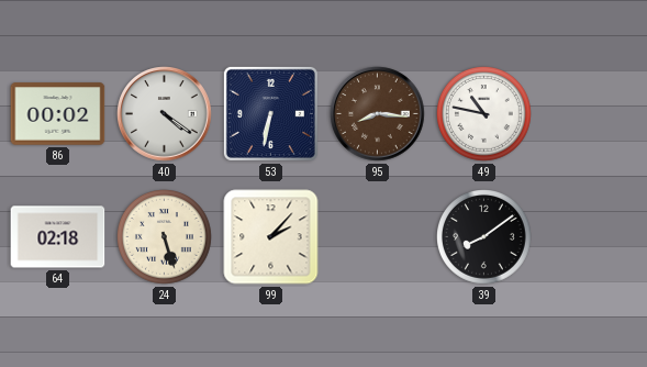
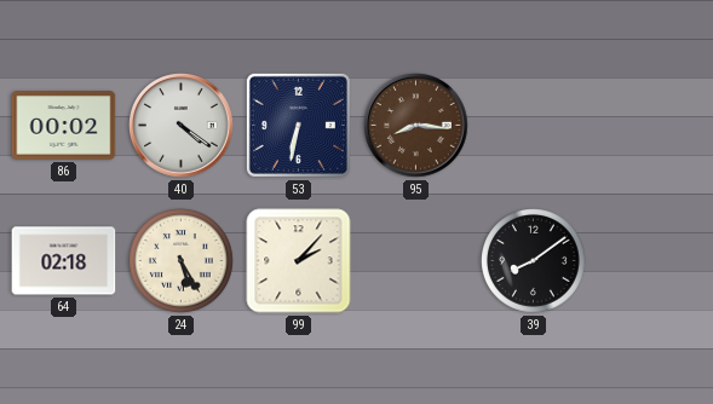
49: 10:47 -> none
24: 5:27 -> 5:25
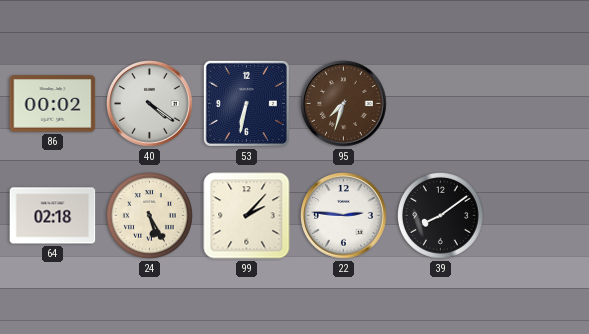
95: 8:16 -> 7:33
22: none -> 2:46
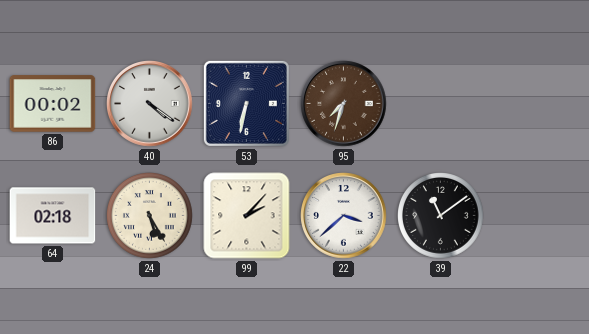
22: 2:46 -> 3:38
39: 8:09 -> 11:09
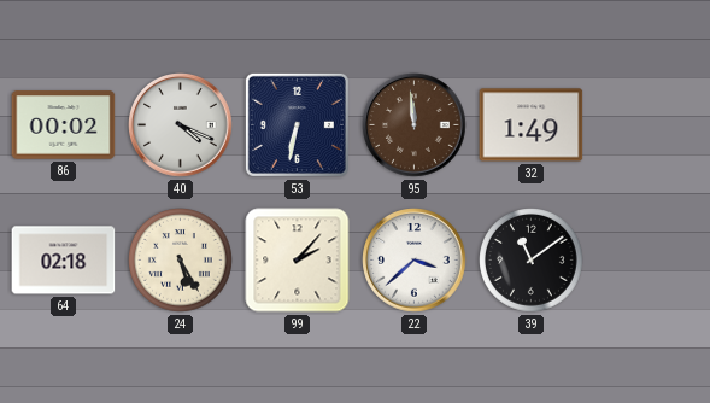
40: 4:21 -> 4:19
95: 7:33 -> 11:59
32: none -> 1:49
